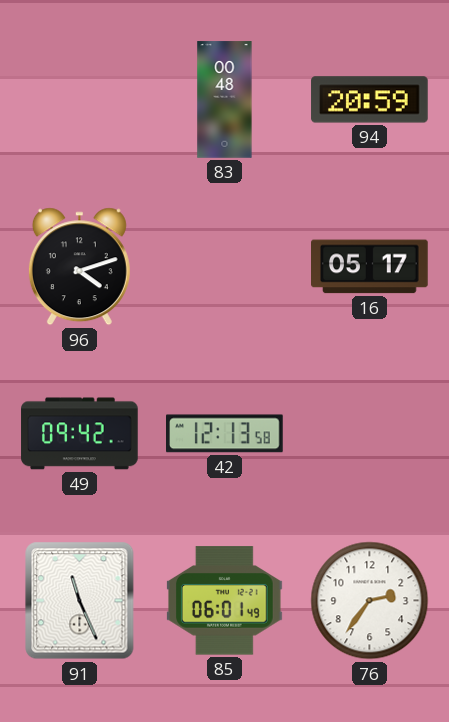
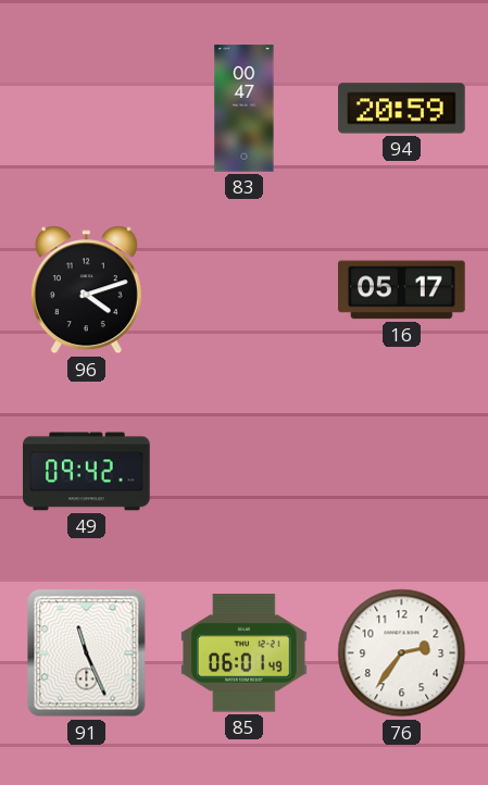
83: 00:48 -> 00:47
42: 12:13 -> none
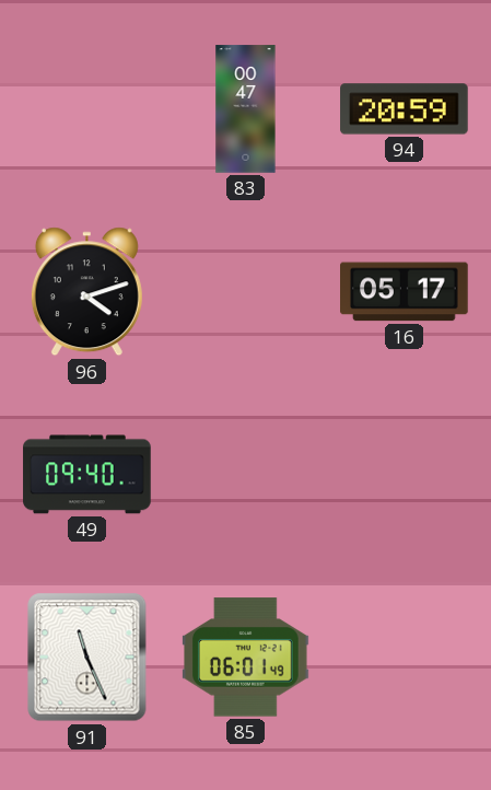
49: 09:42 -> 09:40
76: 2:36 -> none
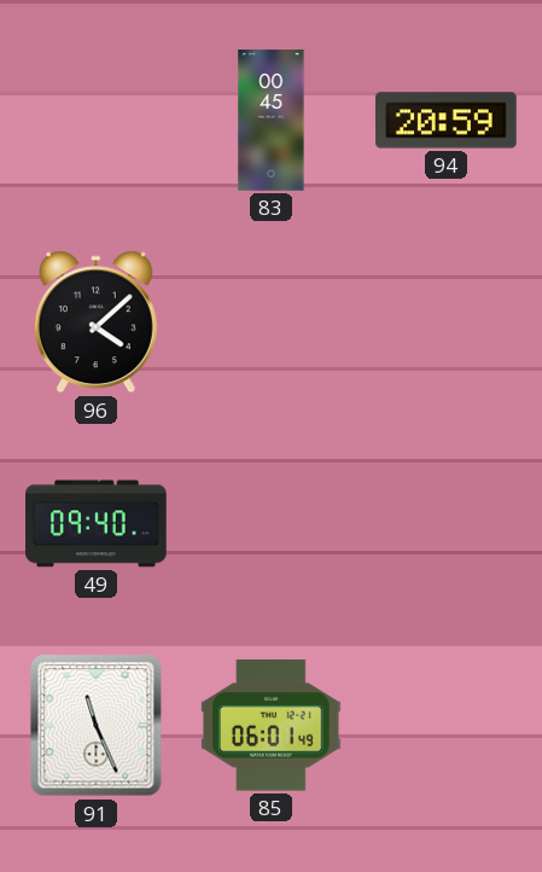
83: 00:47 -> 00:45
96: 4:12 -> 4:08
16: 05:17 -> none
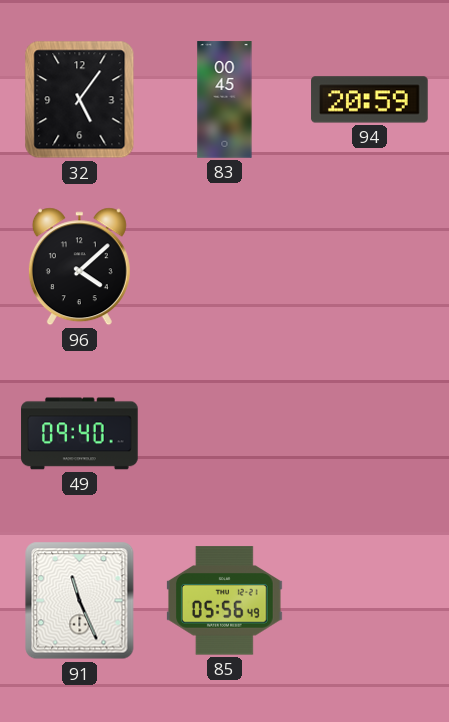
32: none -> 5:06
85: 06:01 -> 05:56
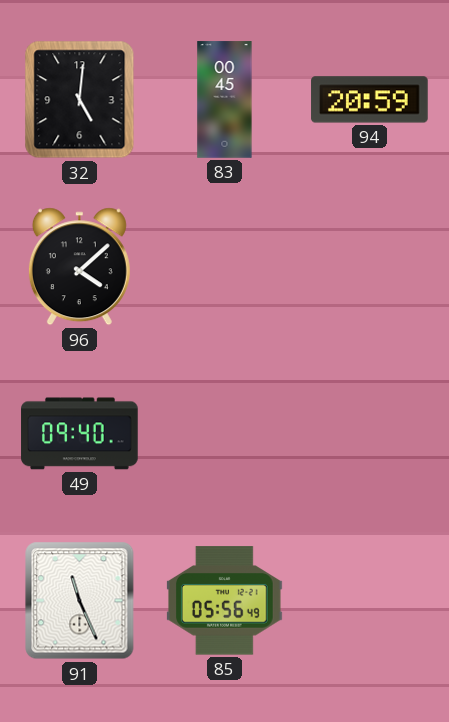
32: 5:06 -> 5:01
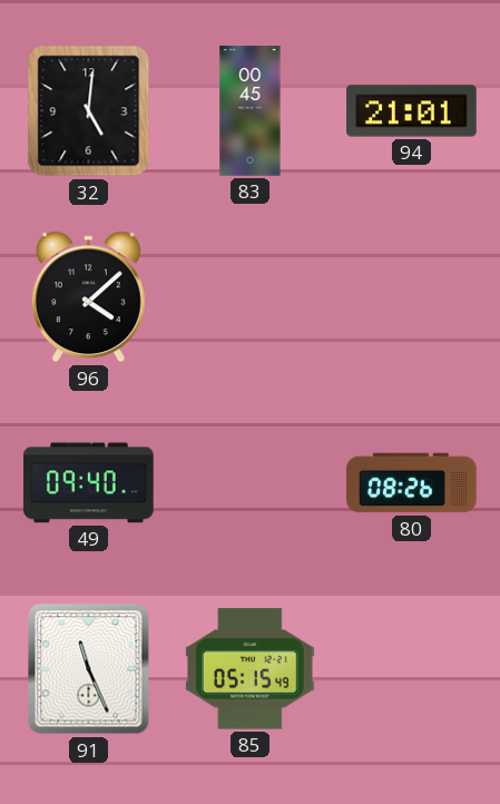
94: 20:59 -> 21:01
80: none -> 08:26
85: 05:56 -> 05:15
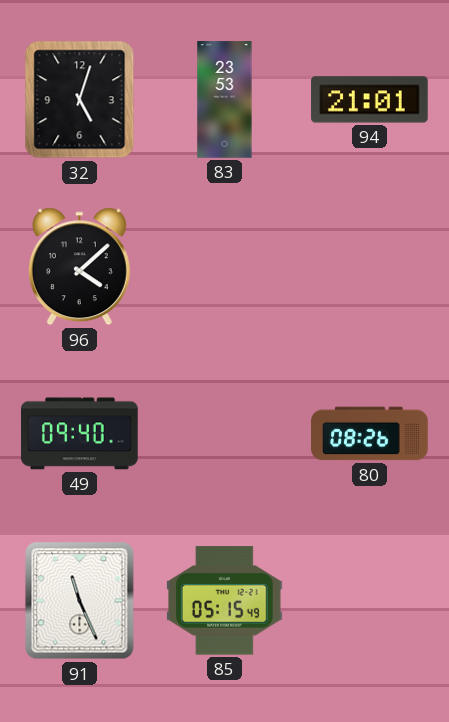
32: 5:01 -> 5:03
83: 00:45 -> 23:53
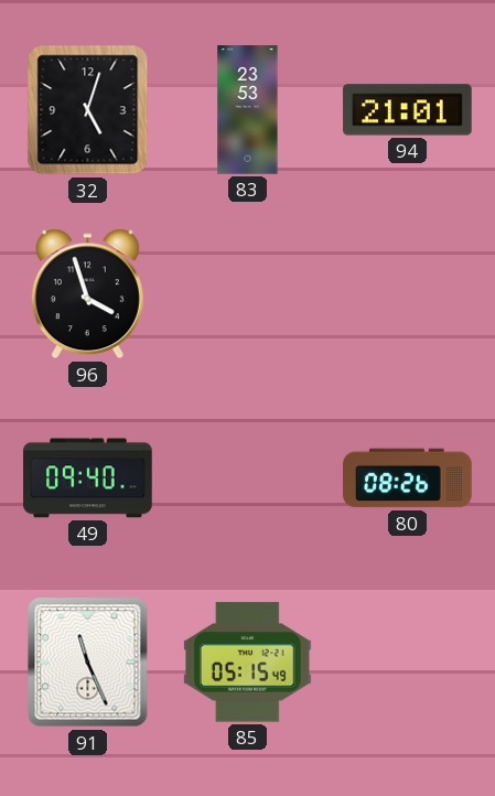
96: 4:08 -> 3:57
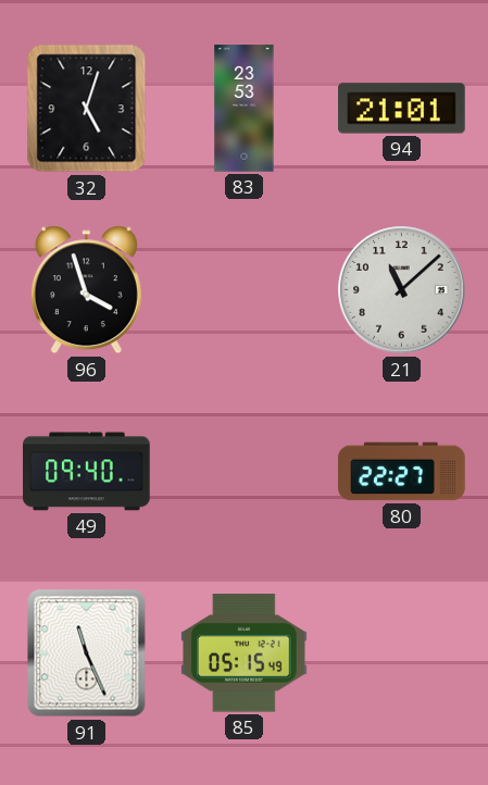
21: none -> 11:08
80: 08:26 -> 22:27
